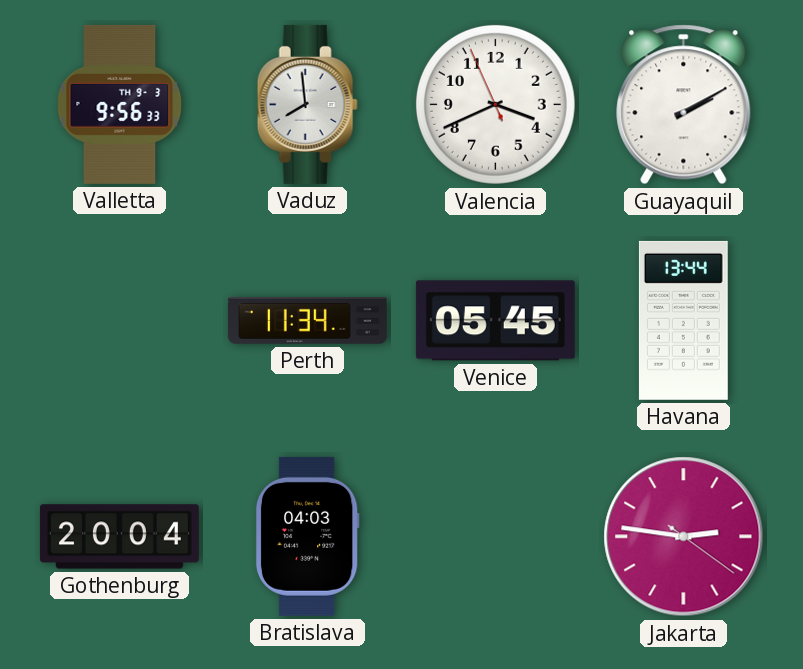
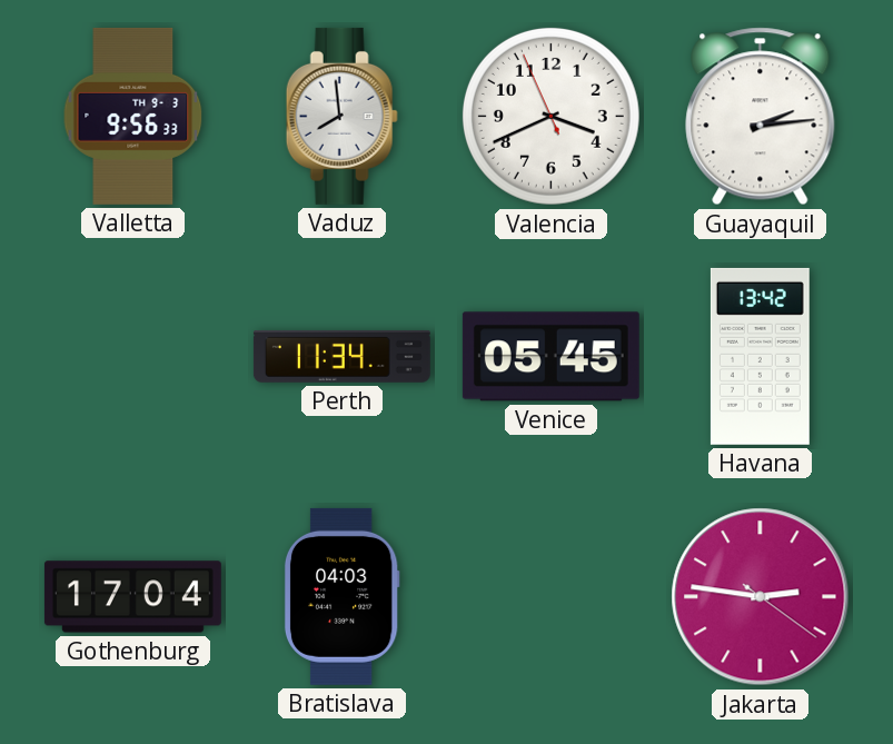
Guayaquil: 2:10 -> 2:14
Havana: 13:44 -> 13:42
Gothenburg: 20:04 -> 17:04
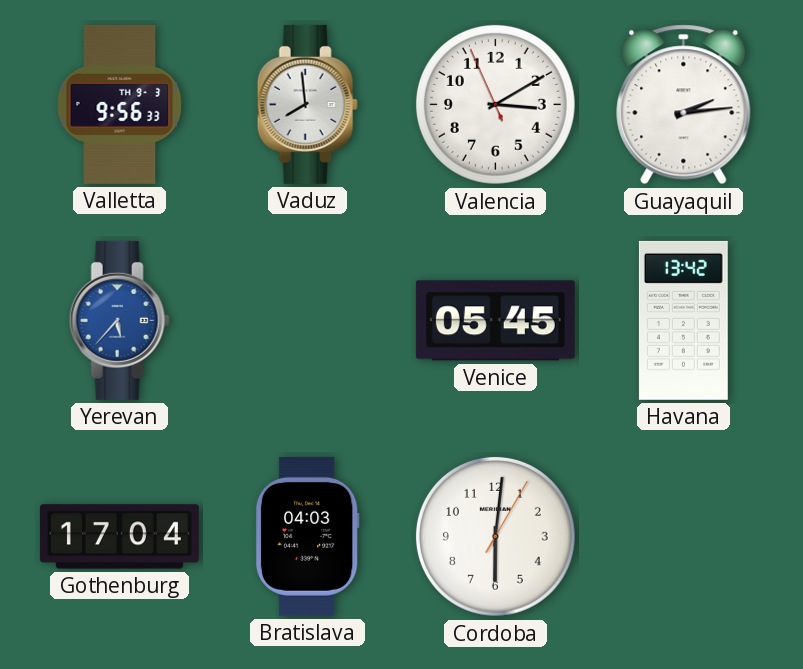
Valencia: 3:40 -> 3:09
Yerevan: none -> 5:37
Perth: 11:34 -> none
Cordoba: none -> 6:01
Jakarta: 2:46 -> none
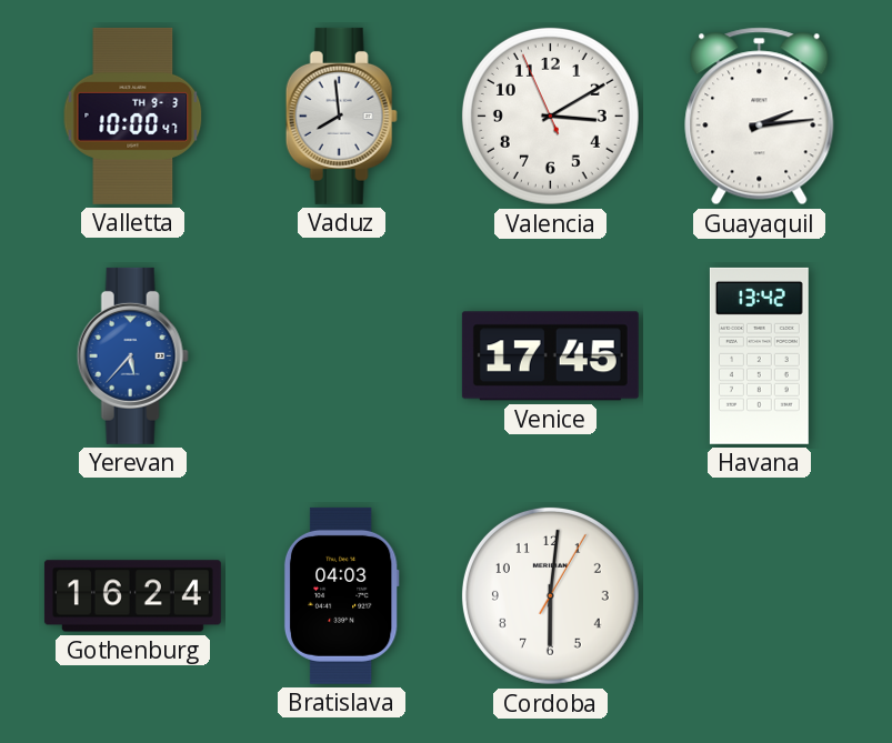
Valletta: 9:56 -> 10:00
Venice: 05:45 -> 17:45
Gothenburg: 17:04 -> 16:24
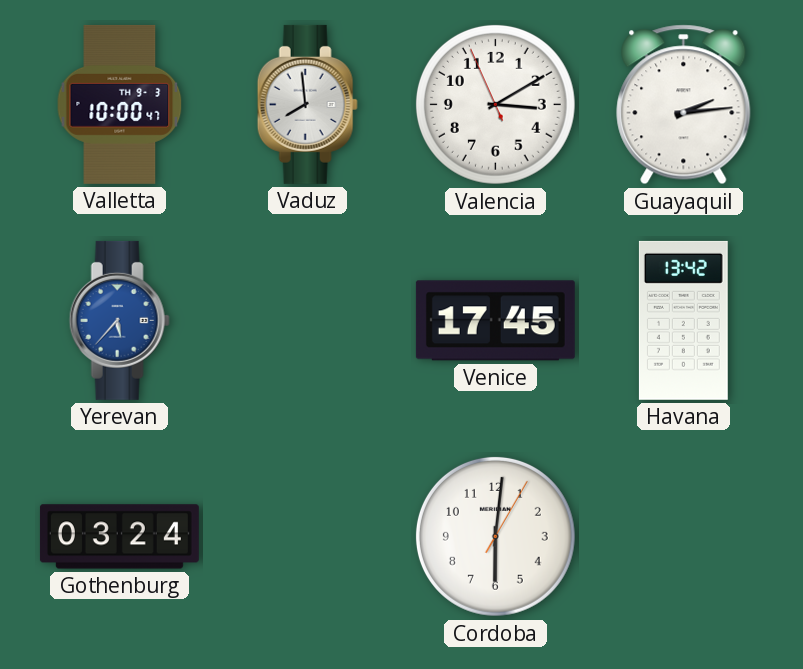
Gothenburg: 16:24 -> 03:24
Bratislava: 04:03 -> none
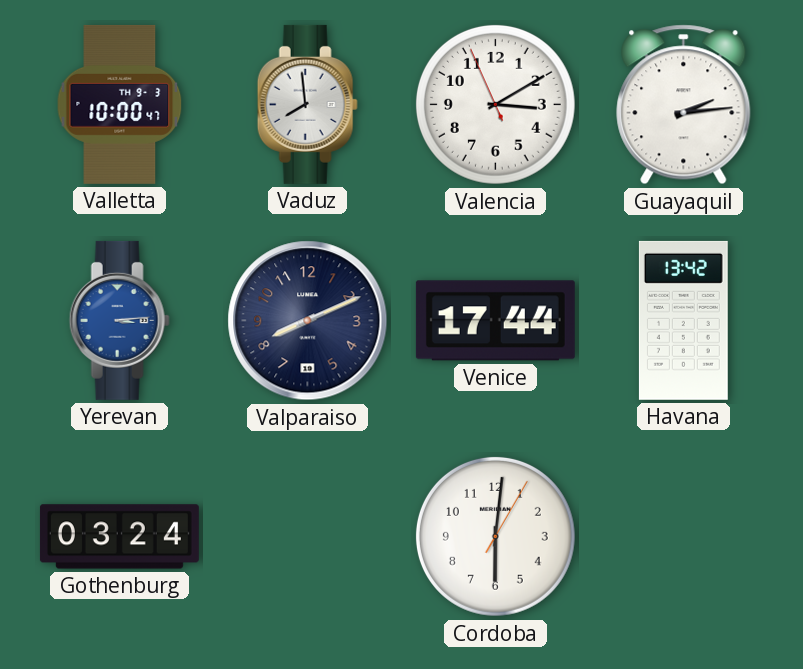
Yerevan: 5:37 -> 3:14
Valparaiso: none -> 8:11
Venice: 17:45 -> 17:44
